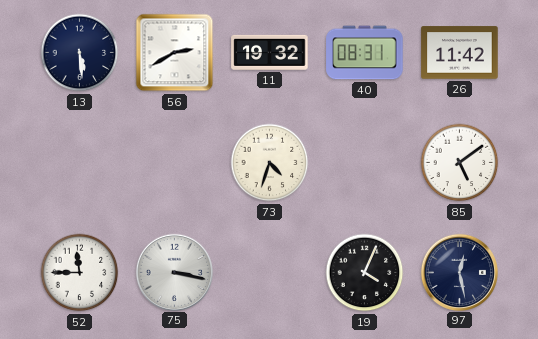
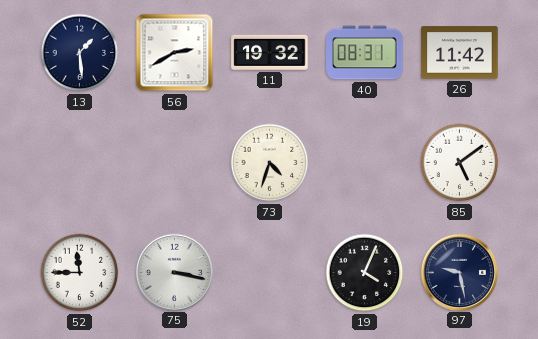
13: 5:29 -> 1:29
97: 12:28 -> 9:28
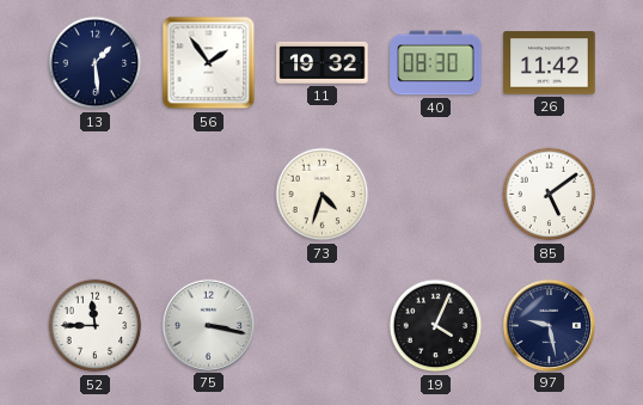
56: 2:40 -> 1:54
40: 08:31 -> 08:30
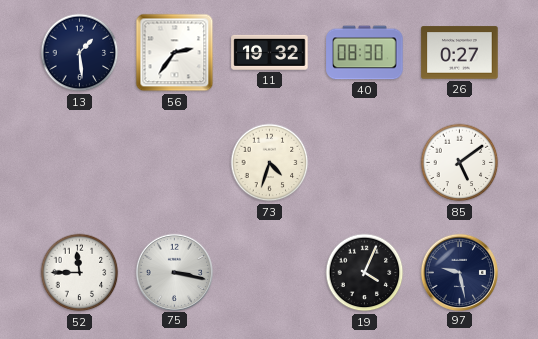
56: 1:54 -> 2:36
26: 11:42 -> 0:27
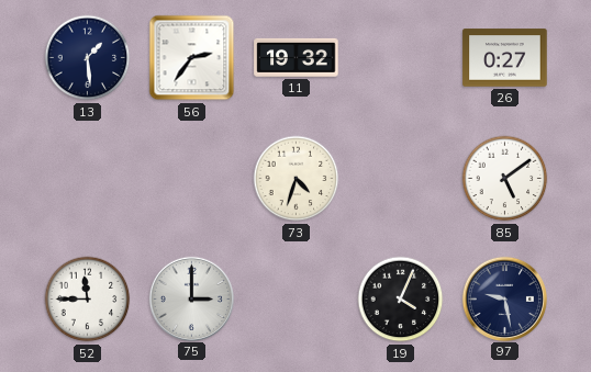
40: 08:30 -> none
75: 3:17 -> 3:00
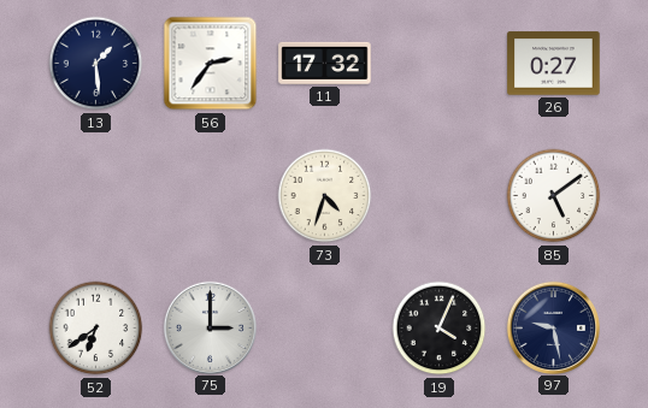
11: 19:32 -> 17:32
52: 11:45 -> 6:39
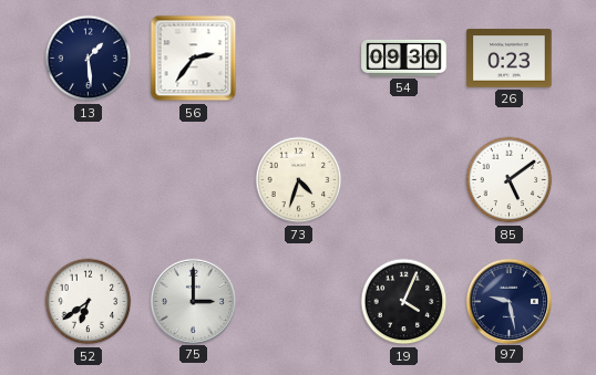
11: 17:32 -> none
54: none -> 09:30
26: 0:27 -> 0:23
